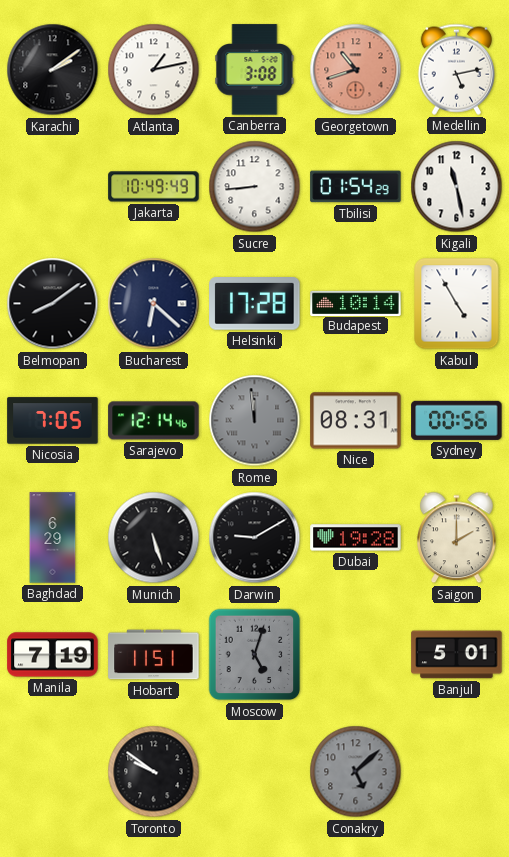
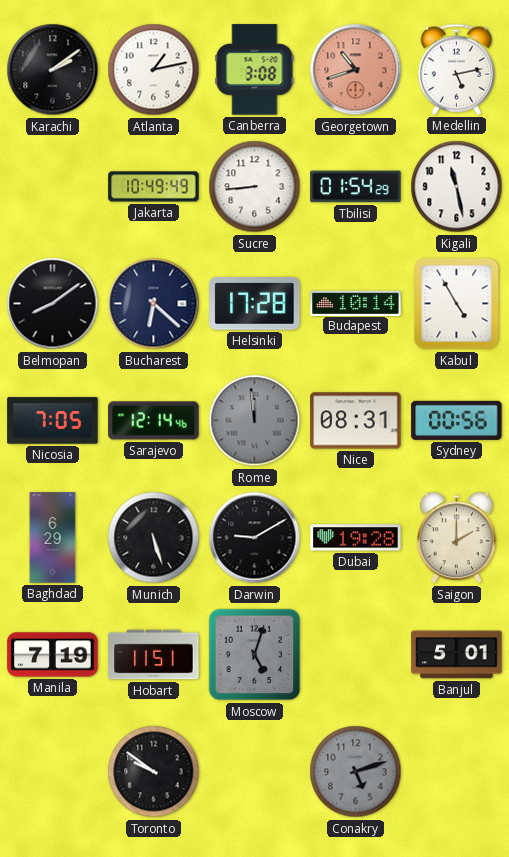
Conakry: 5:08 -> 5:12
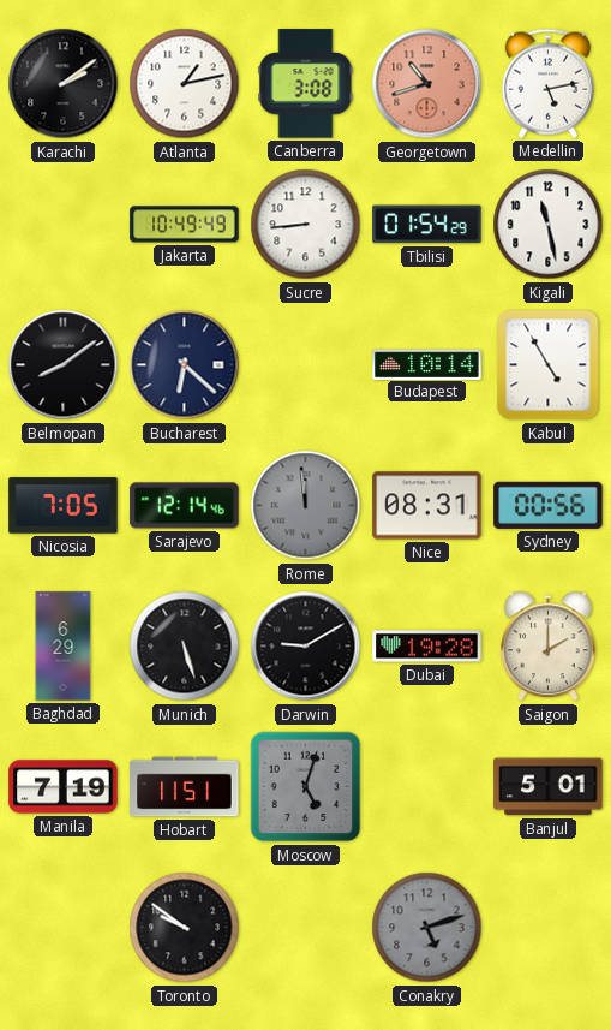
Helsinki: 17:28 -> none
